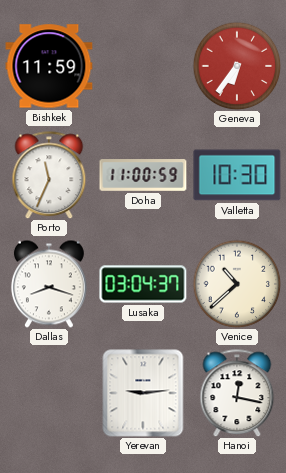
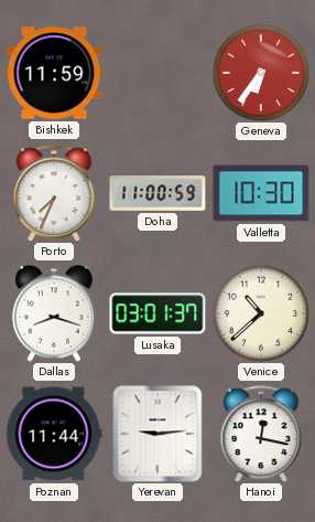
Porto: 11:34 -> 7:34
Lusaka: 03:04 -> 03:01
Poznan: none -> 11:44
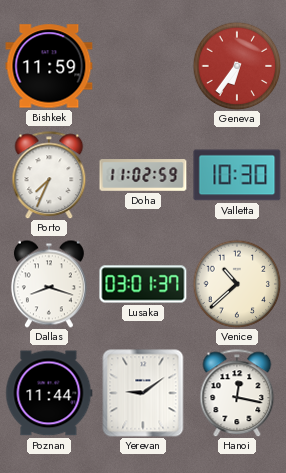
Doha: 11:00 -> 11:02
Yerevan: 9:14 -> 9:09
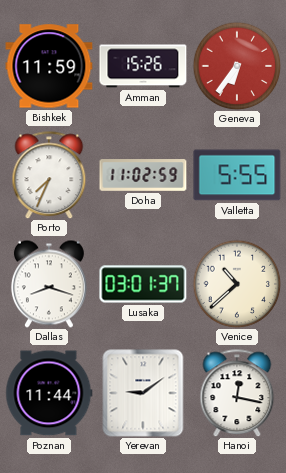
Amman: none -> 15:26
Valletta: 10:30 -> 5:55
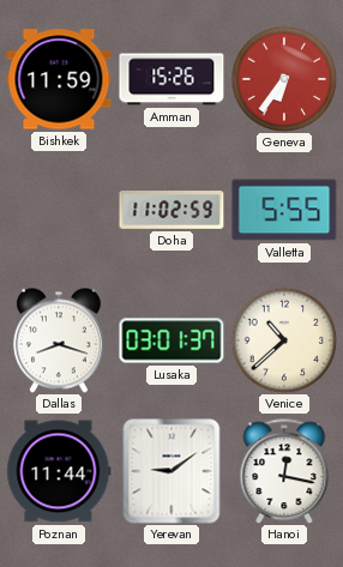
Porto: 7:34 -> none
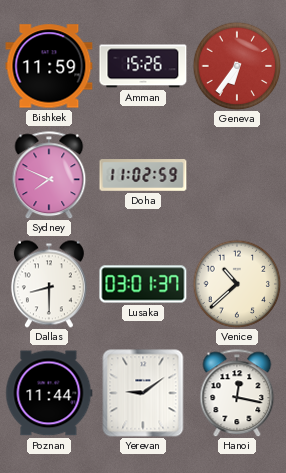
Sydney: none -> 7:49
Valletta: 5:55 -> none
Dallas: 8:18 -> 8:30
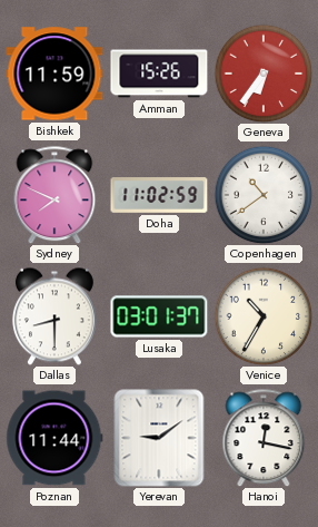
Copenhagen: none -> 10:39
Venice: 10:38 -> 10:35
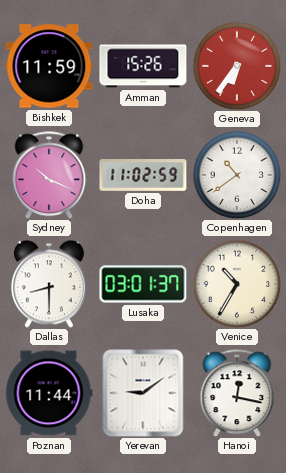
Sydney: 7:49 -> 10:19
